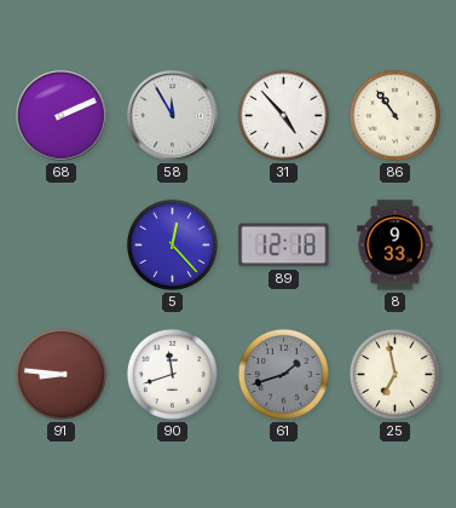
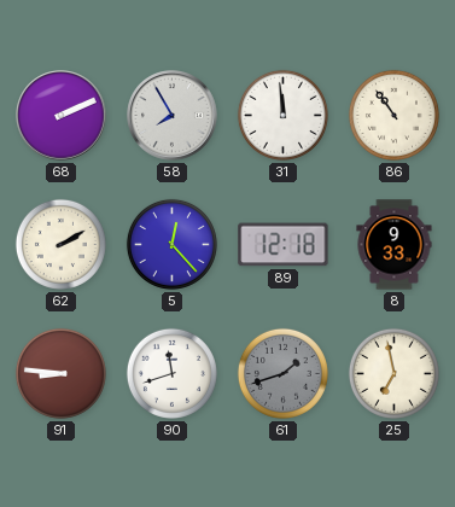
58: 11:55 -> 7:55
31: 4:53 -> 11:59
62: none -> 2:10
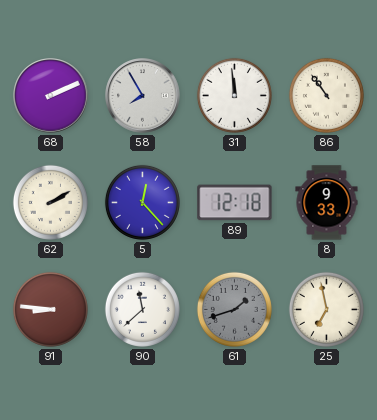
90: 11:42 -> 11:38
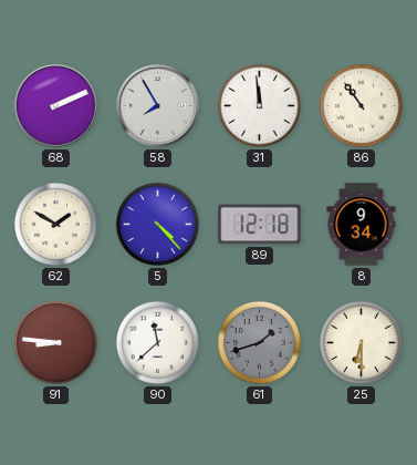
62: 2:10 -> 1:50
5: 12:23 -> 4:23
8: 9:33 -> 9:34
25: 6:58 -> 6:30
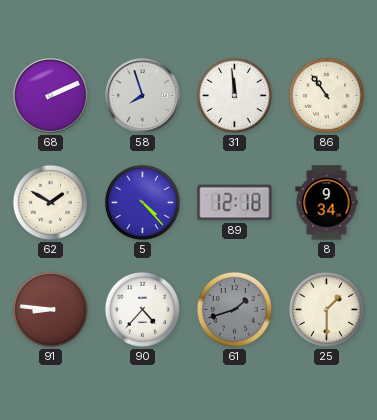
58: 7:55 -> 7:57
90: 11:38 -> 4:37
25: 6:30 -> 1:30
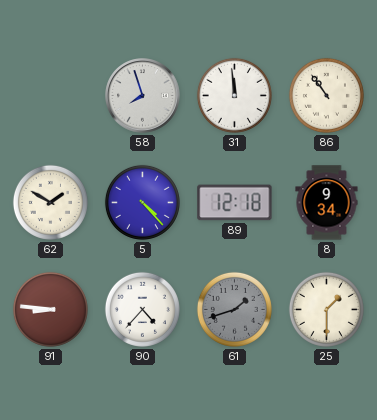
68: 2:11 -> none
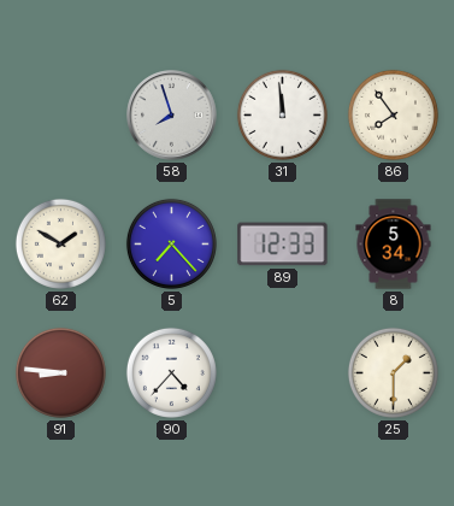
86: 10:54 -> 7:54
5: 4:23 -> 7:23
89: 12:18 -> 12:33
8: 9:34 -> 5:34
61: 1:42 -> none
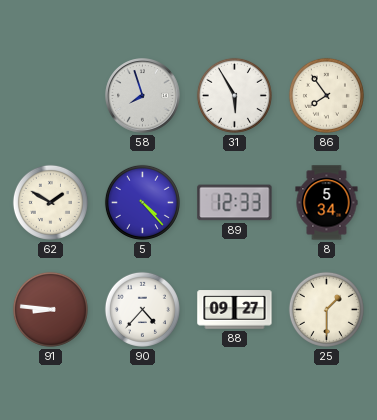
31: 11:59 -> 5:55
5: 7:23 -> 4:23
88: none -> 09:27
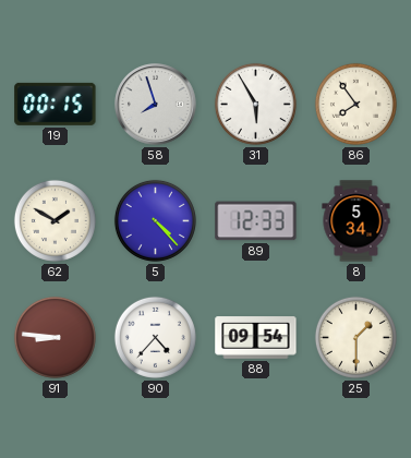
19: none -> 00:15
88: 09:27 -> 09:54
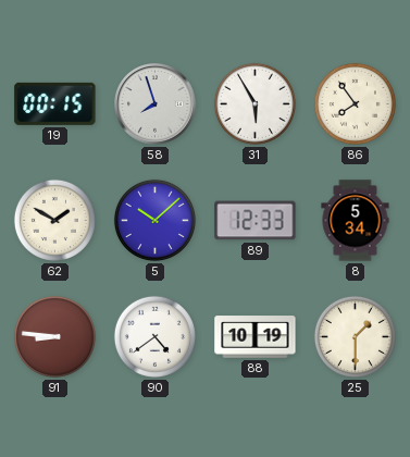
5: 4:23 -> 10:08
90: 4:37 -> 4:39
88: 09:54 -> 10:19
